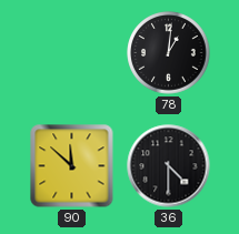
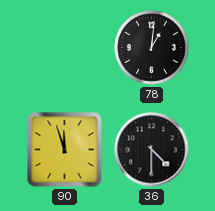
90: 11:52 -> 11:57
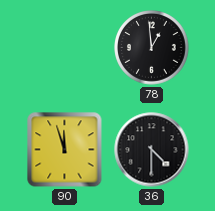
78: 1:01 -> 12:59
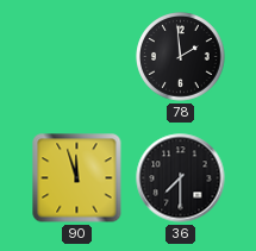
78: 12:59 -> 1:59
36: 4:30 -> 7:30
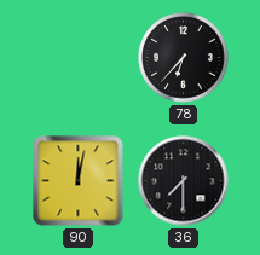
78: 1:59 -> 6:37
90: 11:57 -> 12:02
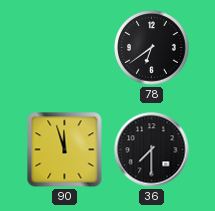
78: 6:37 -> 6:39
90: 12:02 -> 11:57
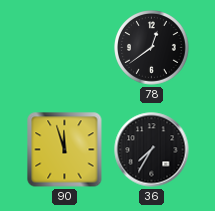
78: 6:39 -> 12:39
36: 7:30 -> 7:35
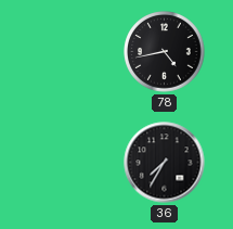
78: 12:39 -> 4:43
90: 11:57 -> none
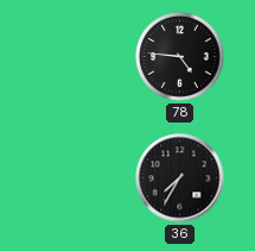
78: 4:43 -> 4:46
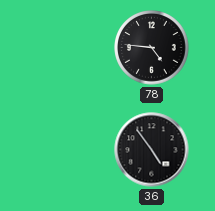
36: 7:35 -> 4:54
